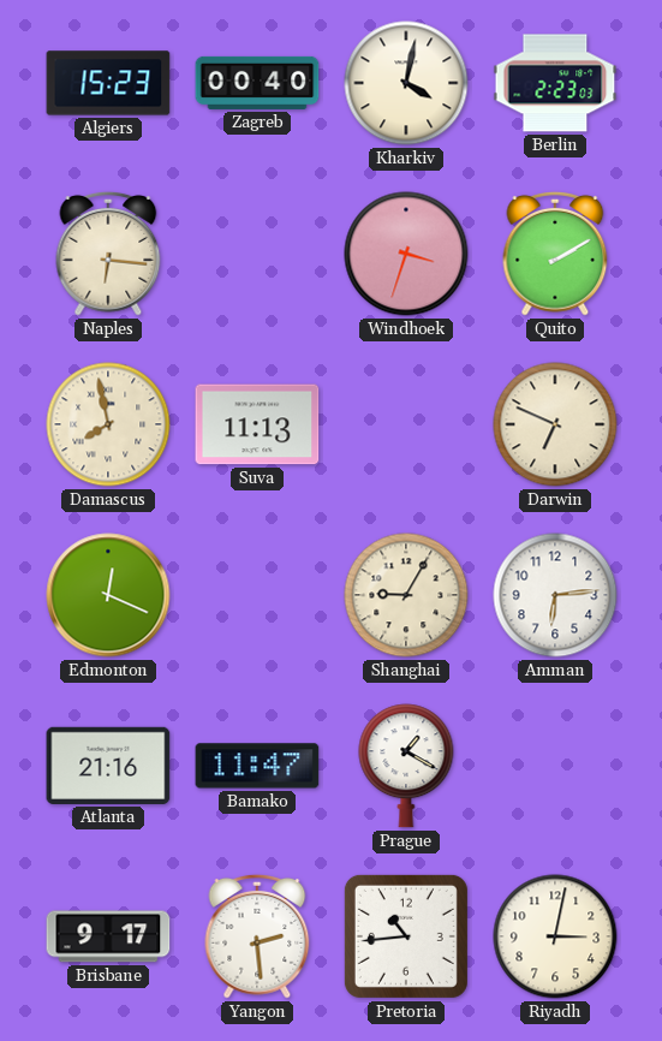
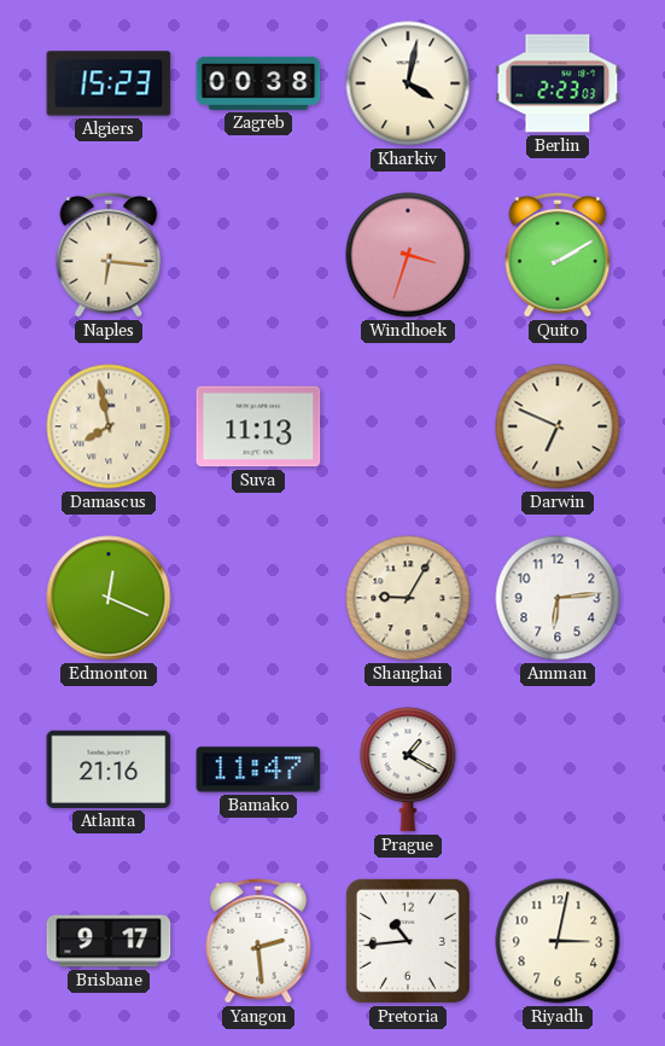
Zagreb: 00:40 -> 00:38
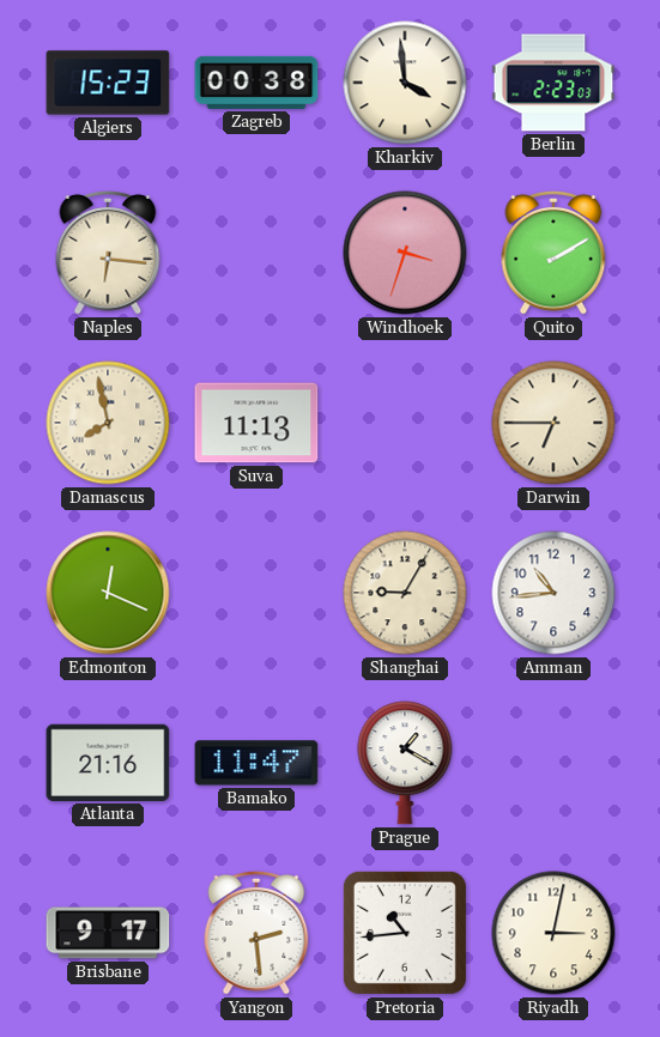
Kharkiv: 4:02 -> 3:59
Darwin: 6:49 -> 6:45
Amman: 6:14 -> 10:44
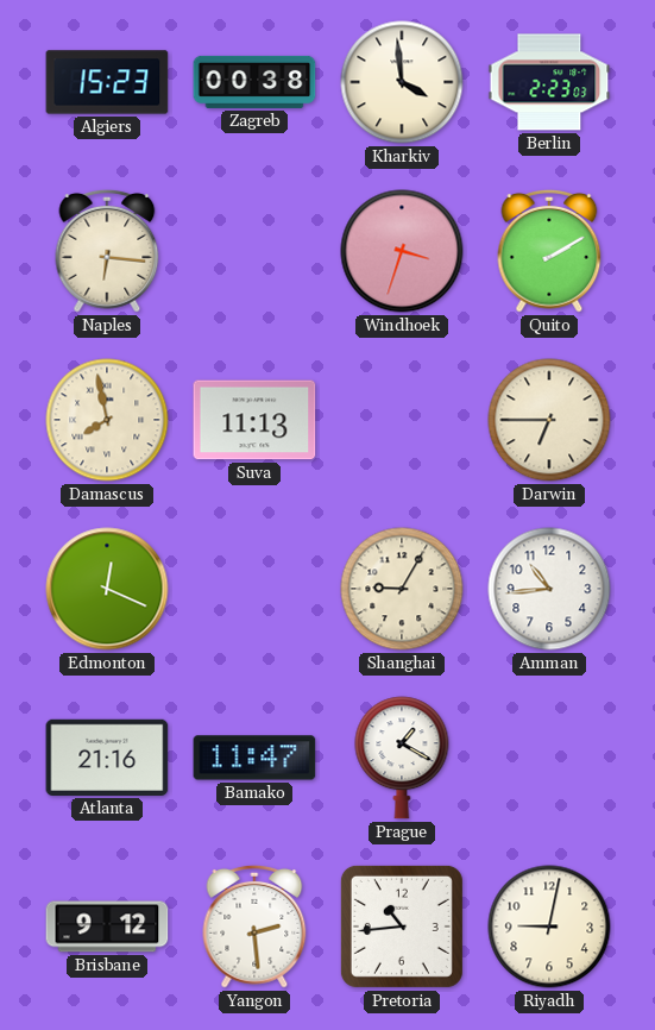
Brisbane: 9:17 -> 9:12
Riyadh: 3:02 -> 9:02
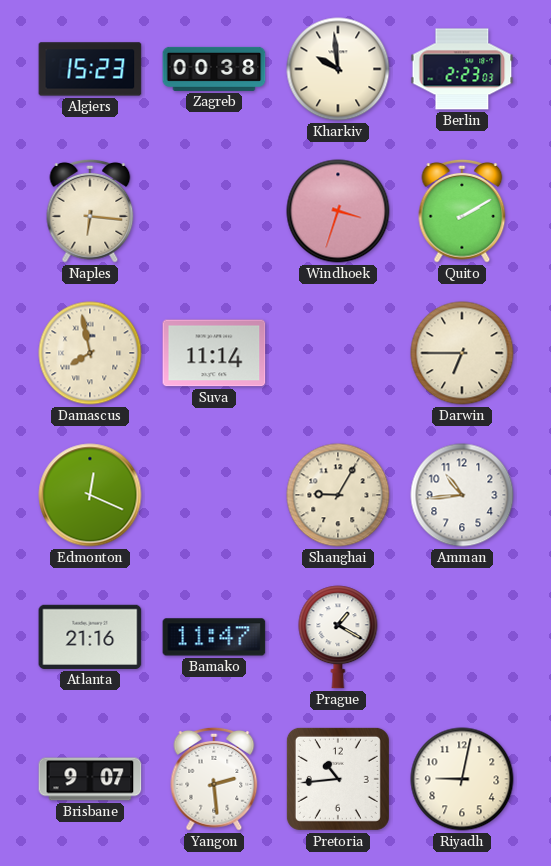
Kharkiv: 3:59 -> 9:59
Suva: 11:13 -> 11:14
Brisbane: 9:12 -> 9:07
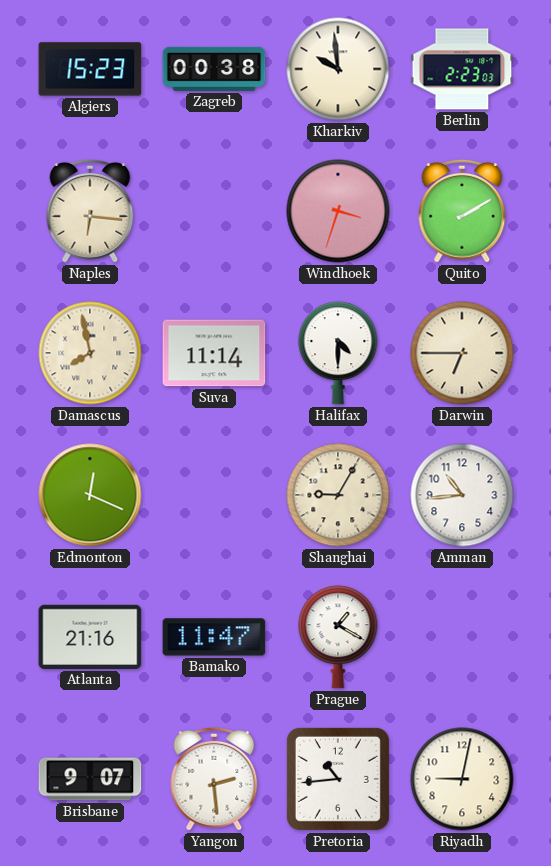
Halifax: none -> 4:30
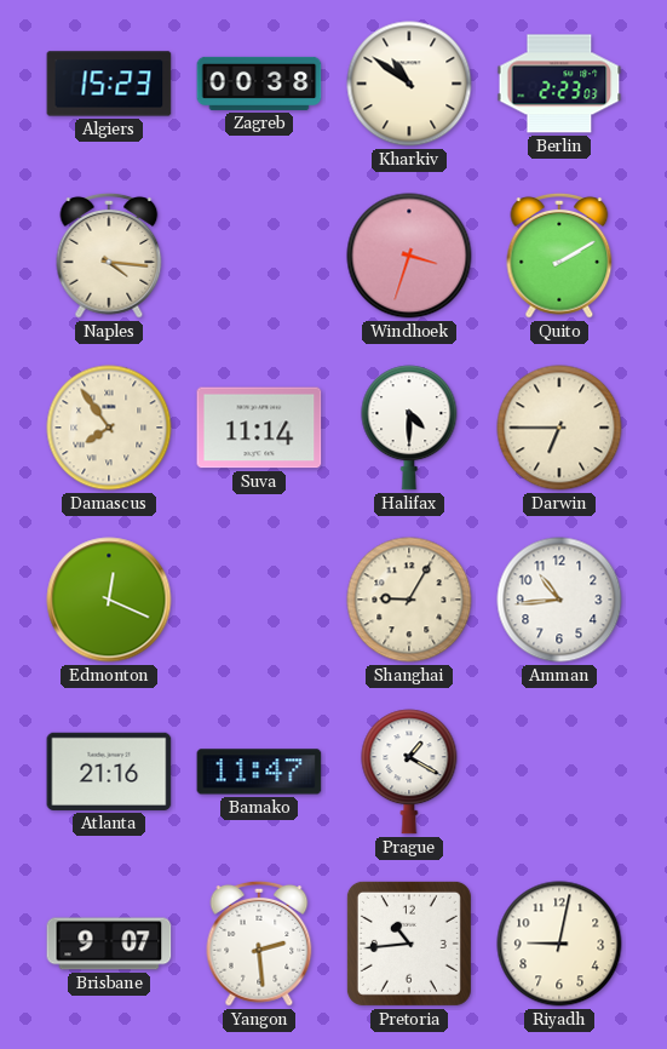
Kharkiv: 9:59 -> 10:51
Naples: 6:16 -> 4:16
Damascus: 7:58 -> 7:54
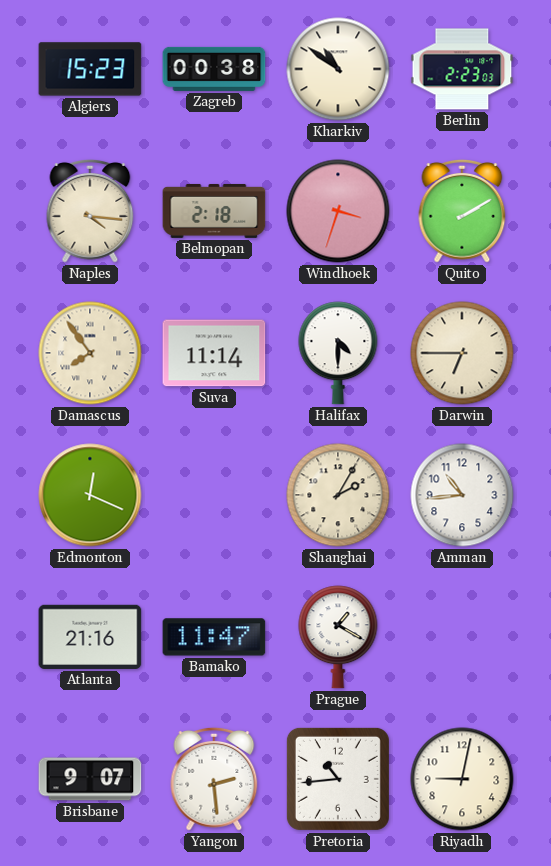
Belmopan: none -> 2:18
Shanghai: 9:05 -> 2:05
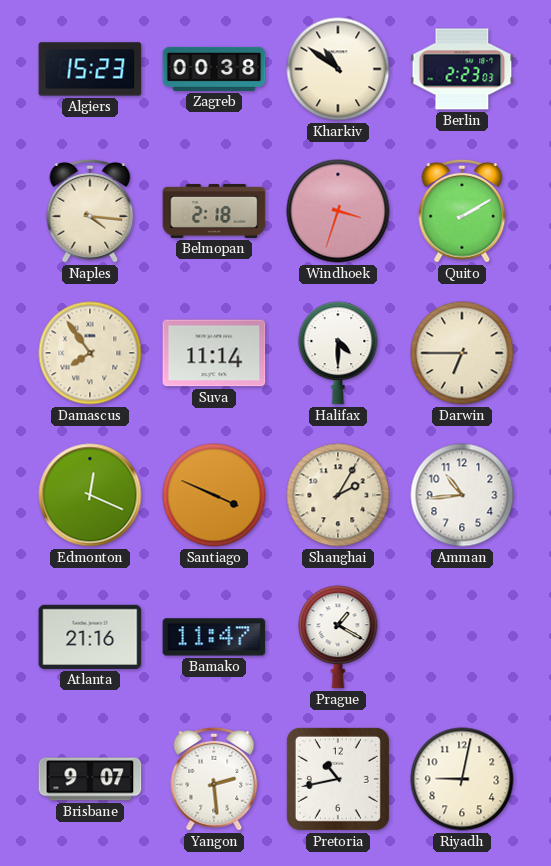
Santiago: none -> 3:49
Pretoria: 10:44 -> 10:43
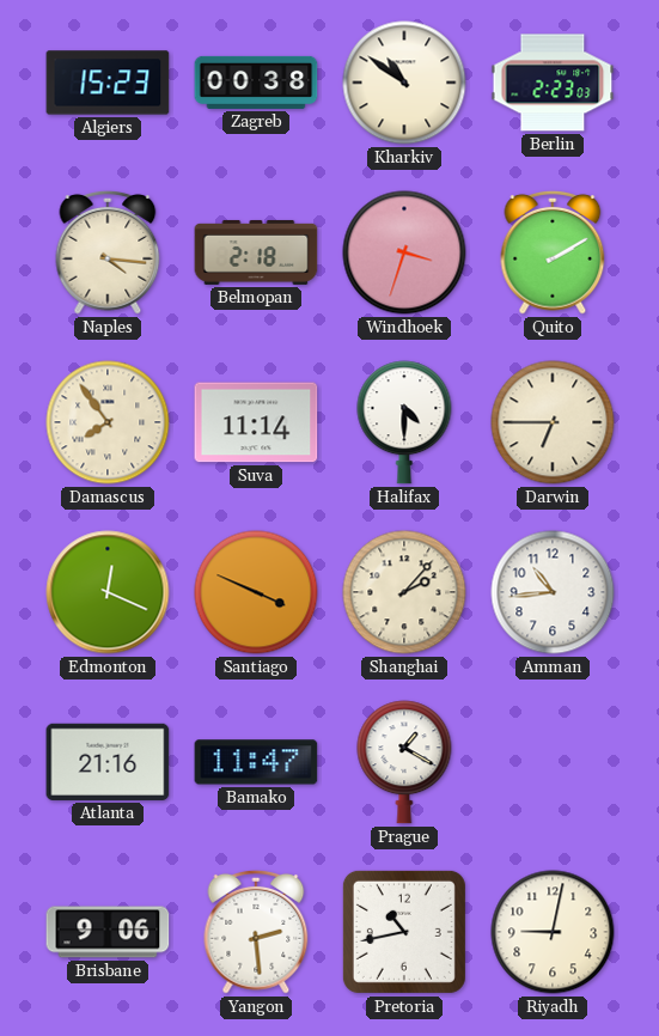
Shanghai: 2:05 -> 2:07
Brisbane: 9:07 -> 9:06
